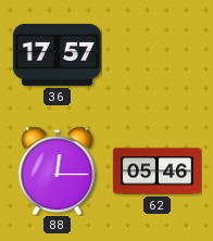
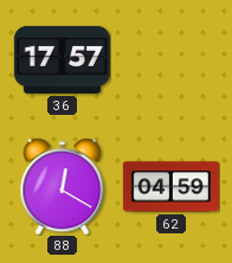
88: 12:15 -> 12:20
62: 05:46 -> 04:59
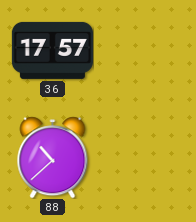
88: 12:20 -> 10:38
62: 04:59 -> none
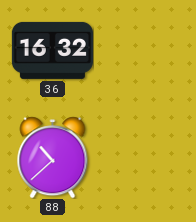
36: 17:57 -> 16:32
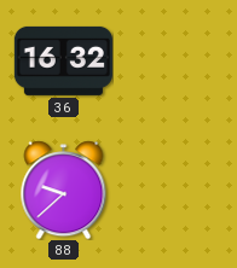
88: 10:38 -> 9:38
